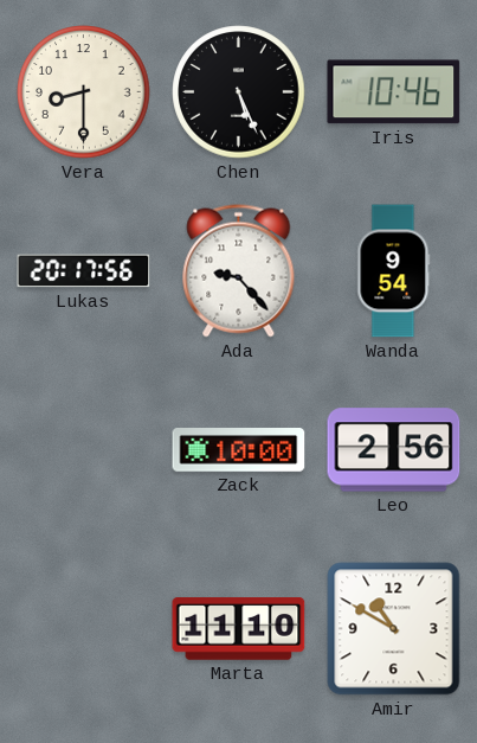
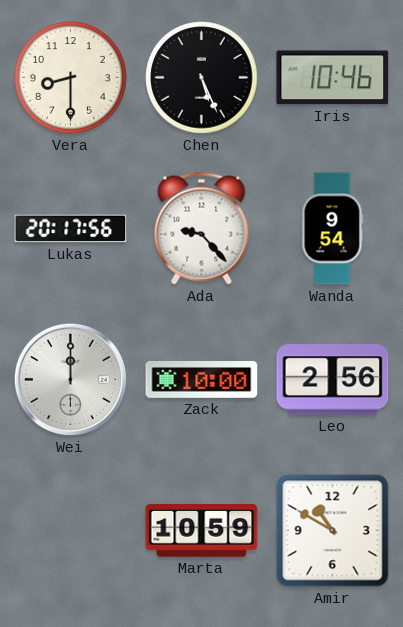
Wei: none -> 12:00
Marta: 11:10 -> 10:59
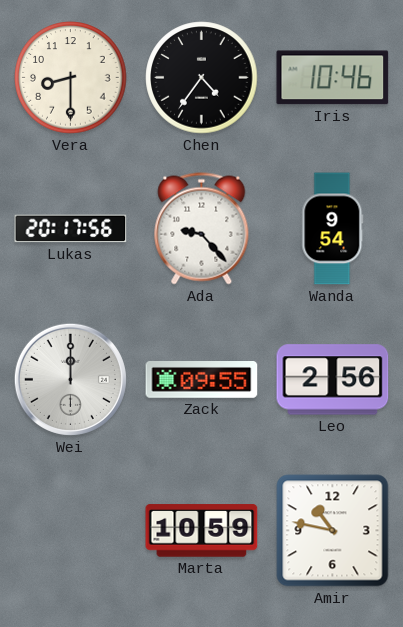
Chen: 5:26 -> 4:36
Zack: 10:00 -> 09:55
Amir: 10:50 -> 10:47
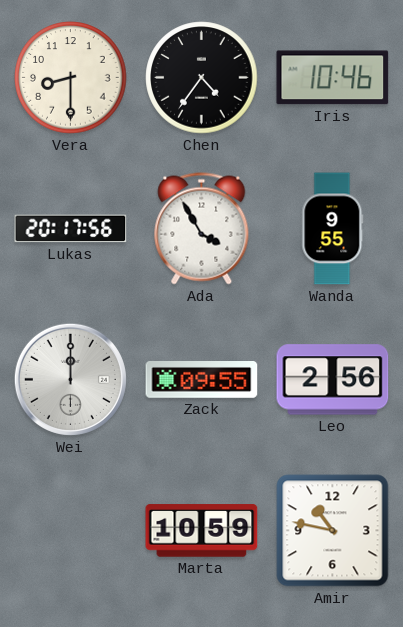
Ada: 9:23 -> 3:55
Wanda: 9:54 -> 9:55
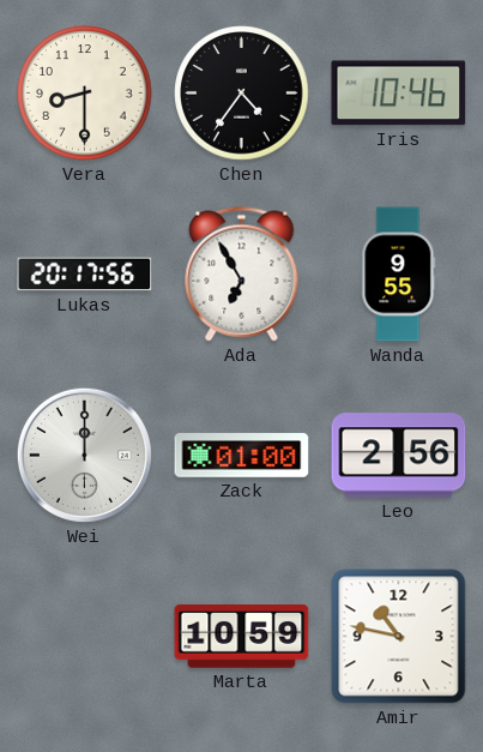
Ada: 3:55 -> 6:55
Zack: 09:55 -> 01:00
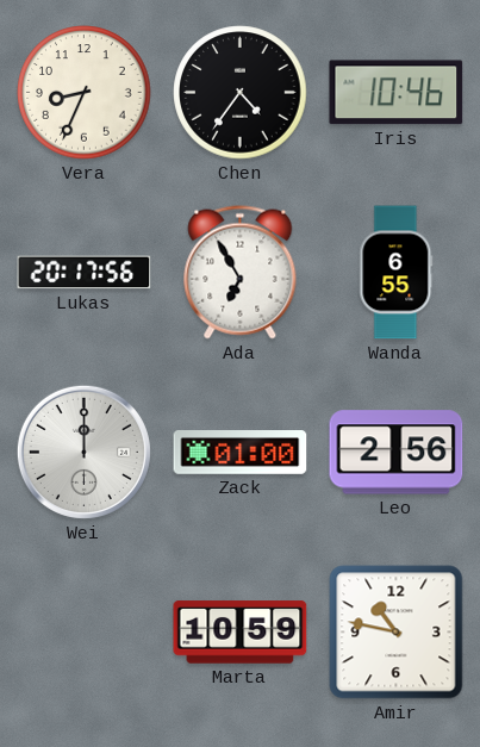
Vera: 8:30 -> 8:34
Wanda: 9:55 -> 6:55
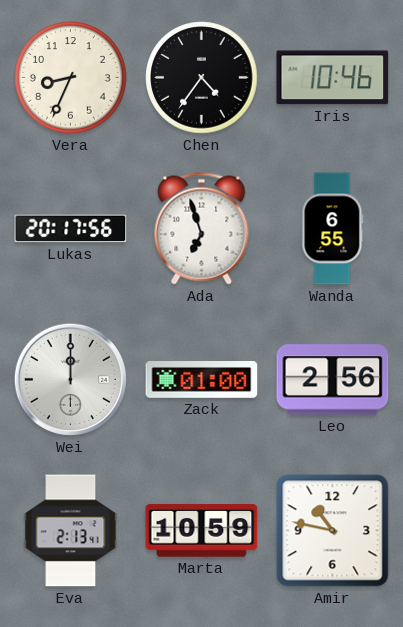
Ada: 6:55 -> 6:57
Eva: none -> 2:13
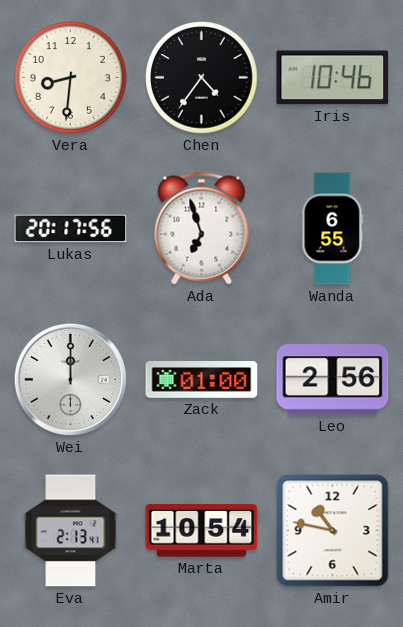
Vera: 8:34 -> 8:31
Marta: 10:59 -> 10:54
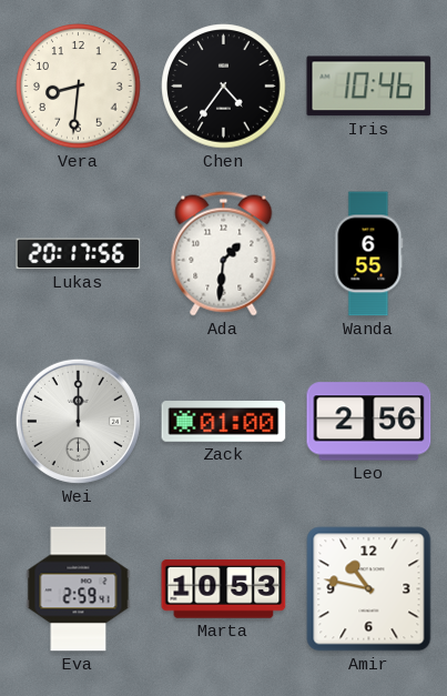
Ada: 6:57 -> 1:31
Eva: 2:13 -> 2:59
Marta: 10:54 -> 10:53
